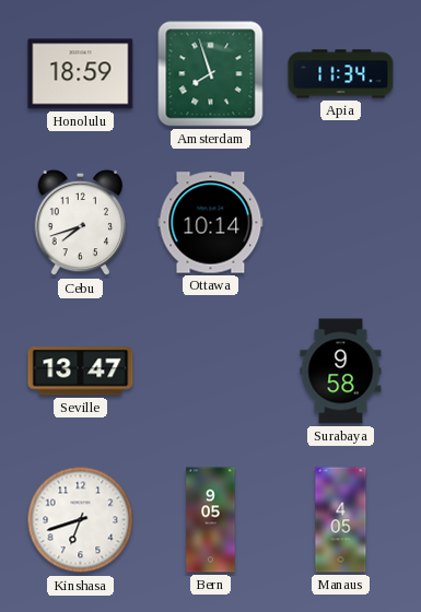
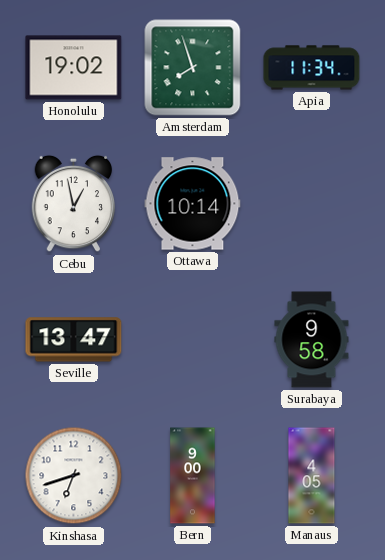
Honolulu: 18:59 -> 19:02
Cebu: 7:42 -> 12:58
Bern: 9:05 -> 9:00
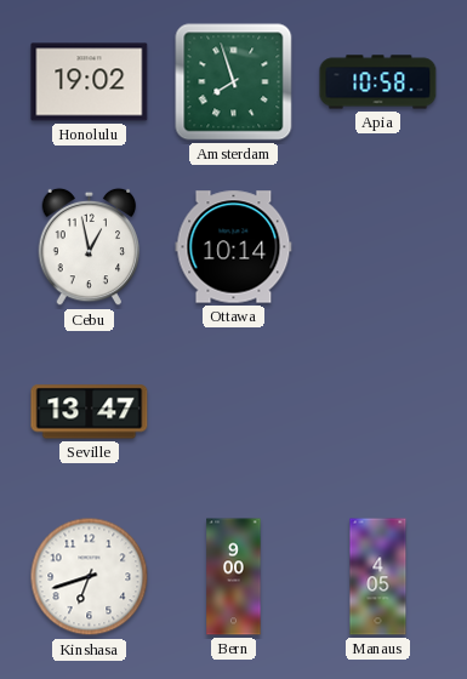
Apia: 11:34 -> 10:58
Surabaya: 9:58 -> none
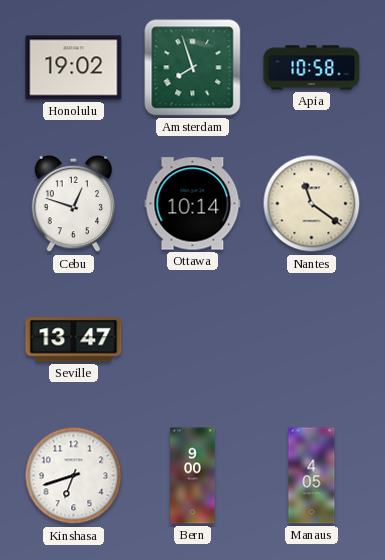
Cebu: 12:58 -> 12:48
Nantes: none -> 11:21
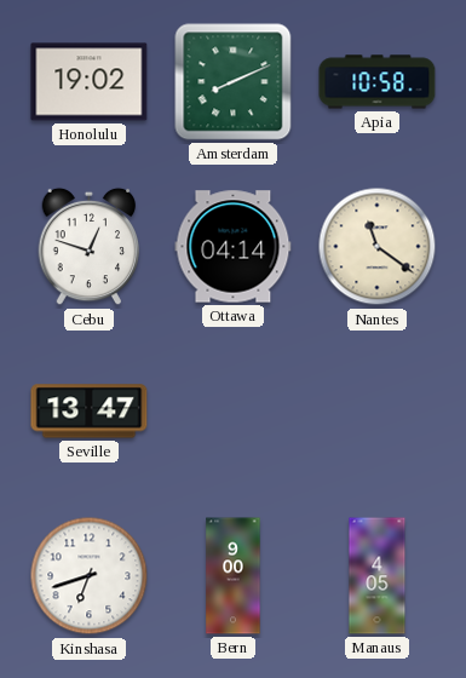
Amsterdam: 7:57 -> 8:11
Ottawa: 10:14 -> 04:14
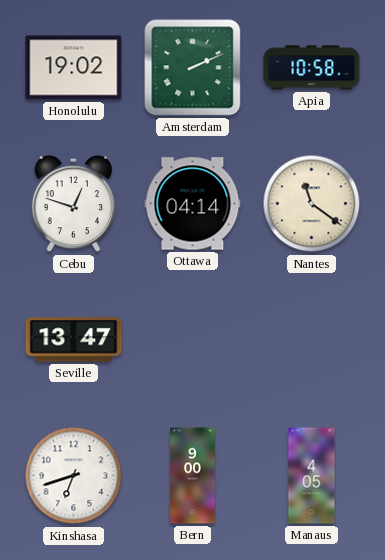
Amsterdam: 8:11 -> 2:11
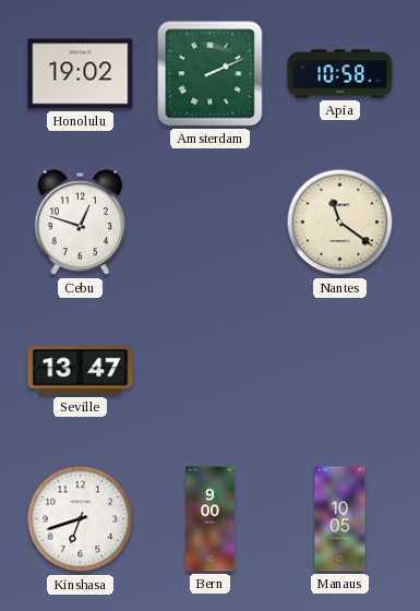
Ottawa: 04:14 -> none
Manaus: 4:05 -> 10:05
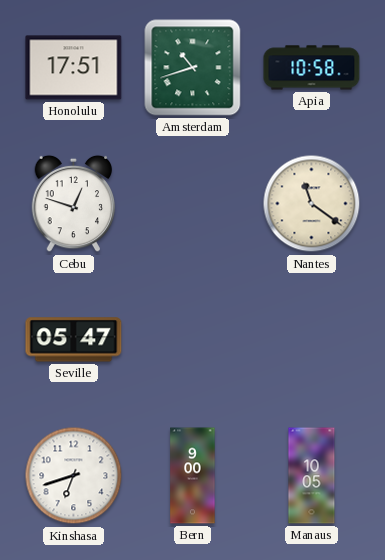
Honolulu: 19:02 -> 17:51
Amsterdam: 2:11 -> 10:42
Seville: 13:47 -> 05:47
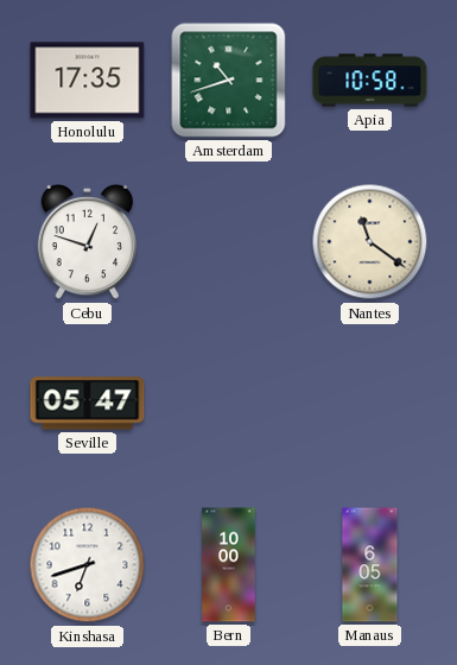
Honolulu: 17:51 -> 17:35
Bern: 9:00 -> 10:00
Manaus: 10:05 -> 6:05
